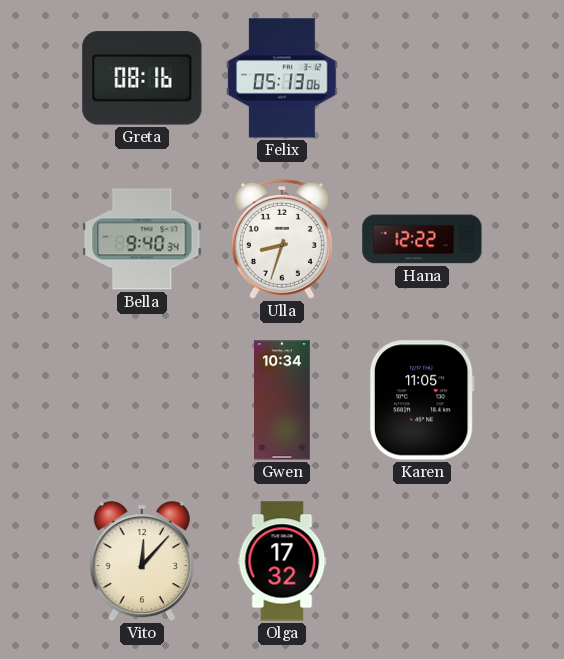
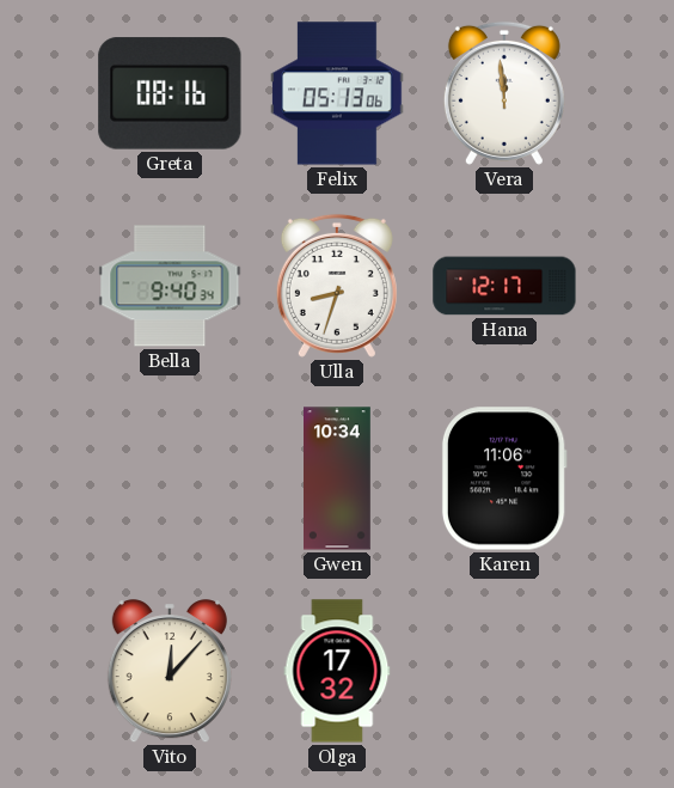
Vera: none -> 11:59
Hana: 12:22 -> 12:17
Karen: 11:05 -> 11:06
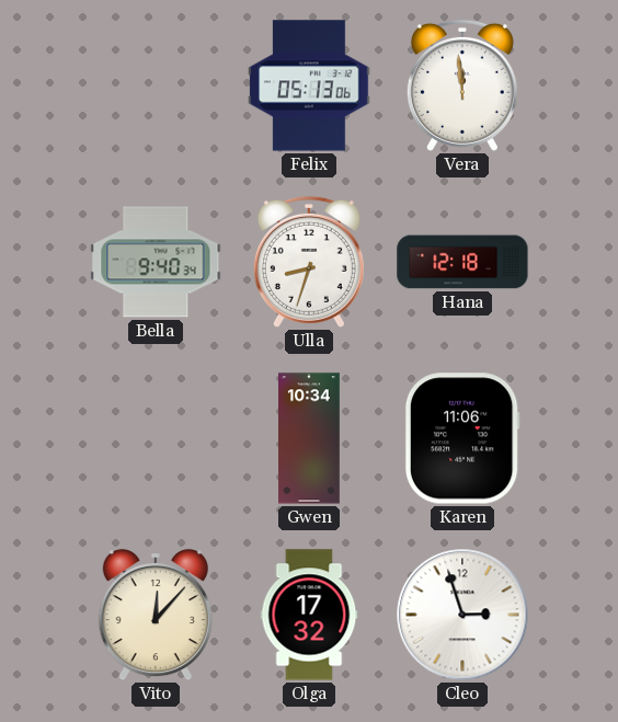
Greta: 08:16 -> none
Hana: 12:17 -> 12:18
Cleo: none -> 2:57
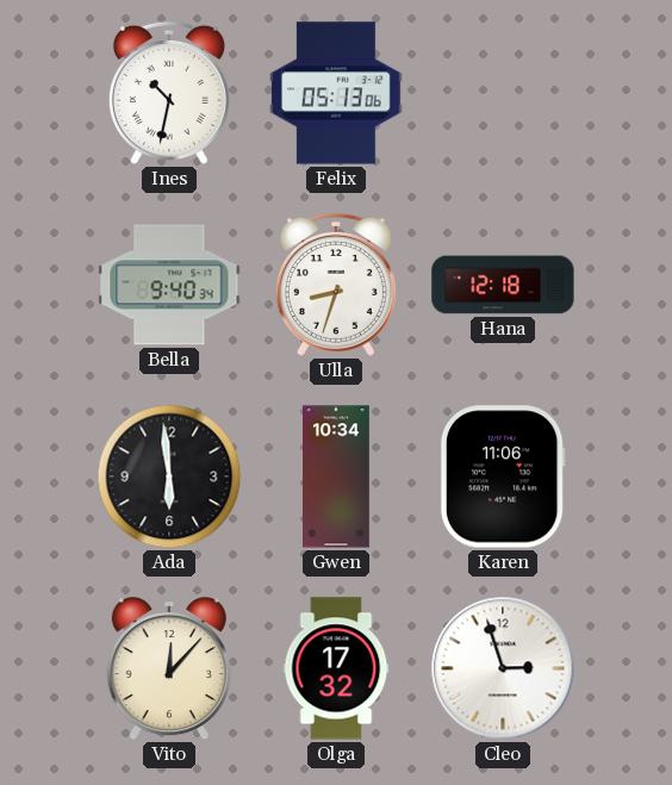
Ines: none -> 10:32
Vera: 11:59 -> none
Ada: none -> 5:59
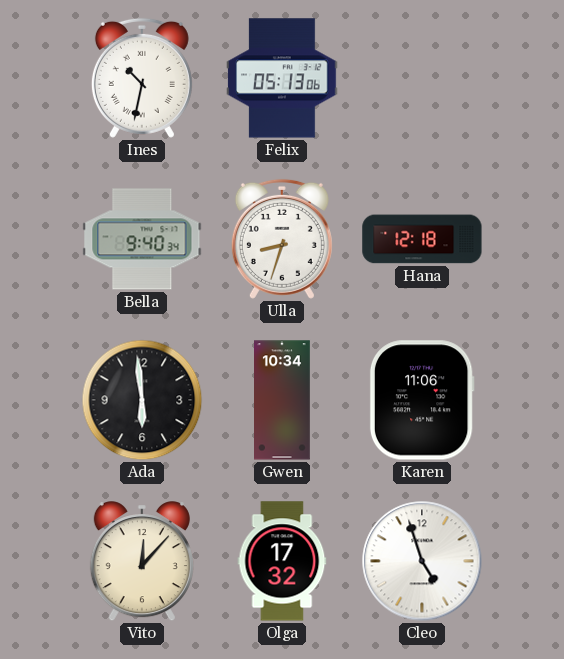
Cleo: 2:57 -> 4:57
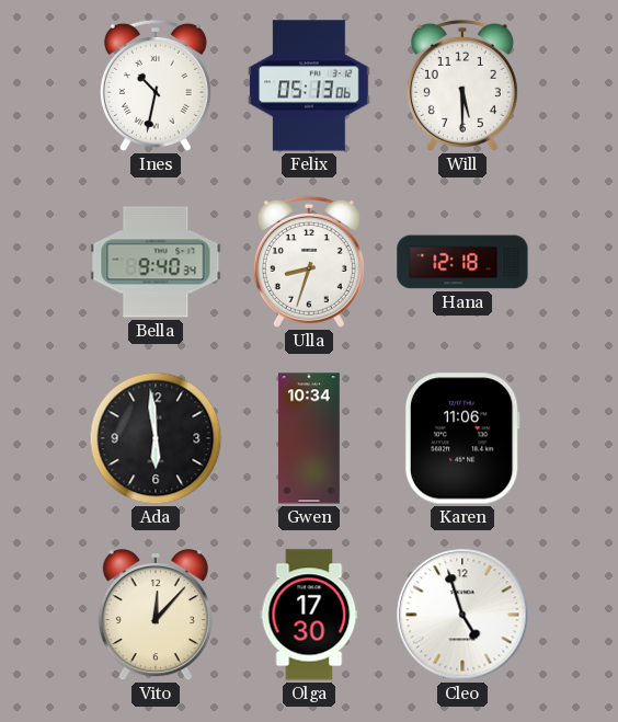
Will: none -> 5:30
Olga: 17:32 -> 17:30
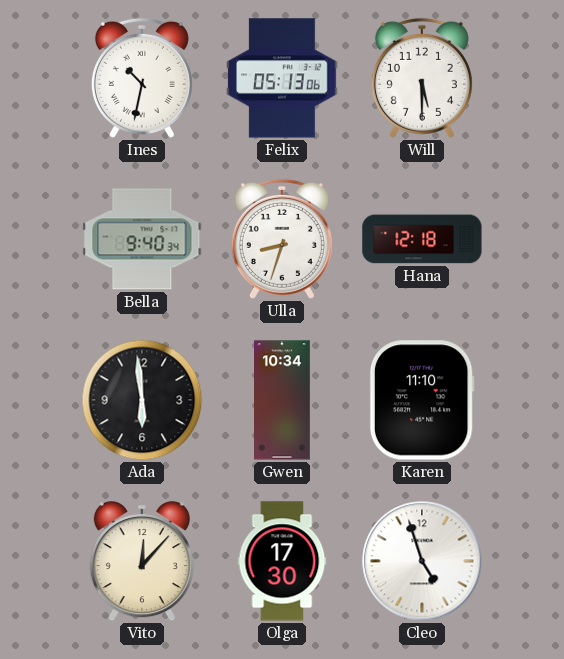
Karen: 11:06 -> 11:10
